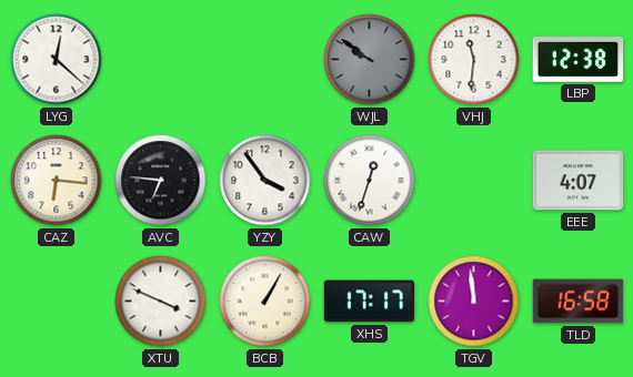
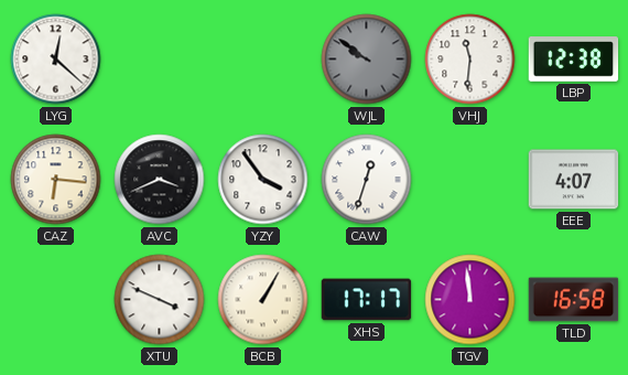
AVC: 6:46 -> 3:41
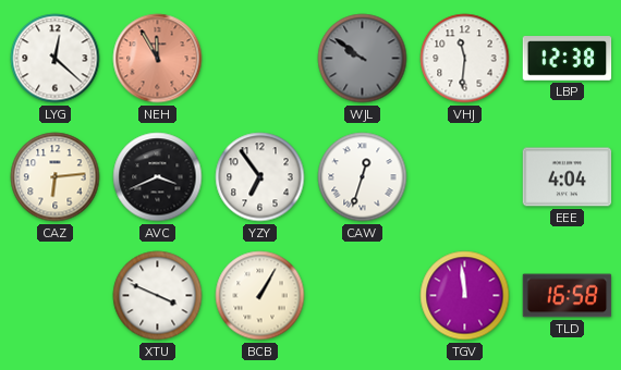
NEH: none -> 11:55
CAZ: 6:16 -> 6:14
YZY: 3:54 -> 6:54
EEE: 4:07 -> 4:04
XHS: 17:17 -> none
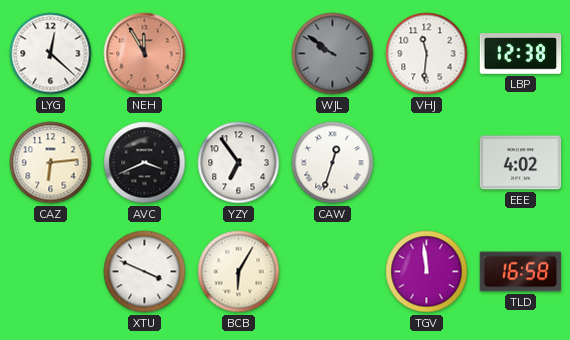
EEE: 4:04 -> 4:02
BCB: 1:05 -> 6:05
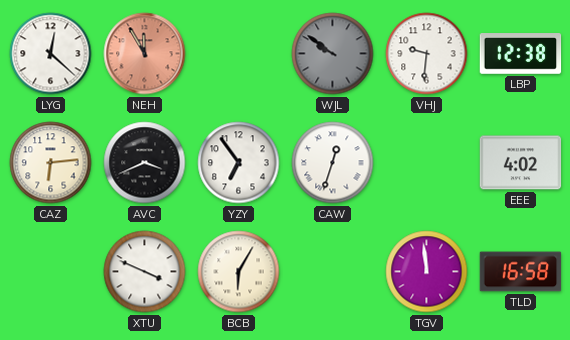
VHJ: 11:31 -> 9:31
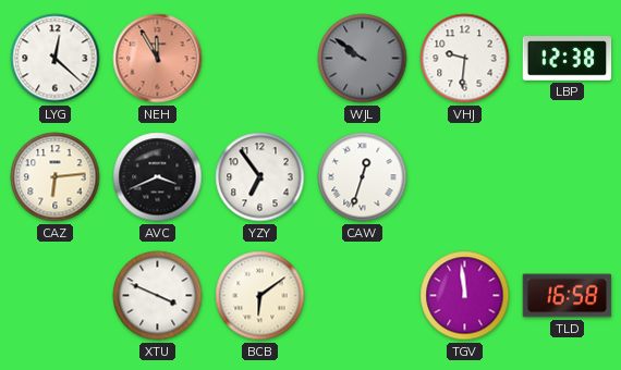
EEE: 4:02 -> none
BCB: 6:05 -> 6:09
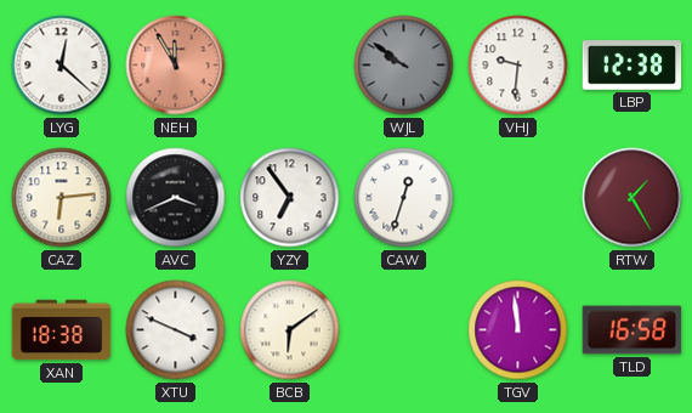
RTW: none -> 1:25
XAN: none -> 18:38
